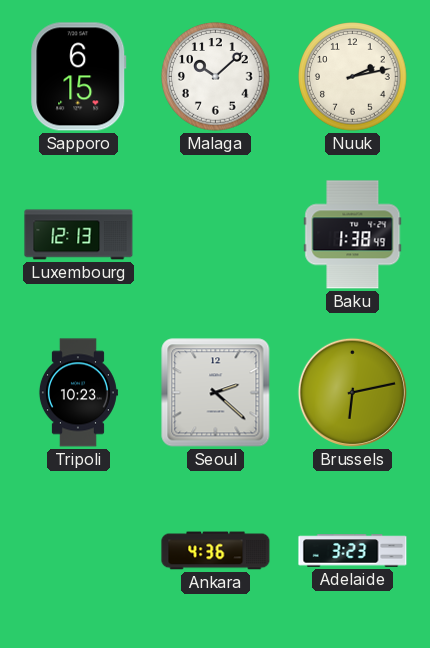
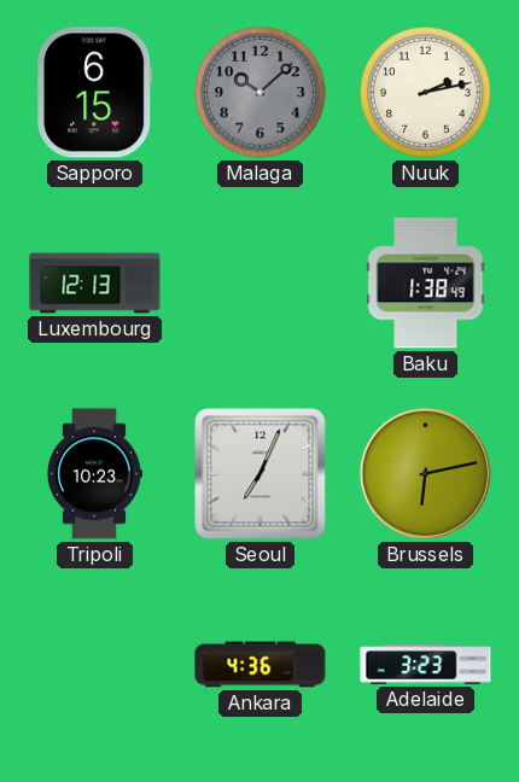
Malaga dial: white -> grey
Seoul: 2:22 -> 7:04
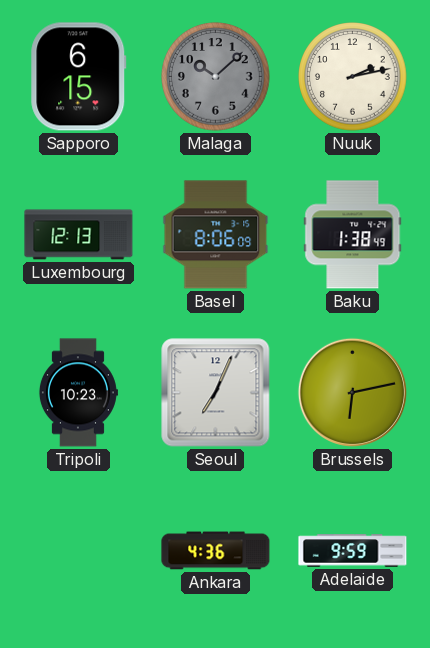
Basel: none -> 8:06
Adelaide: 3:23 -> 9:59
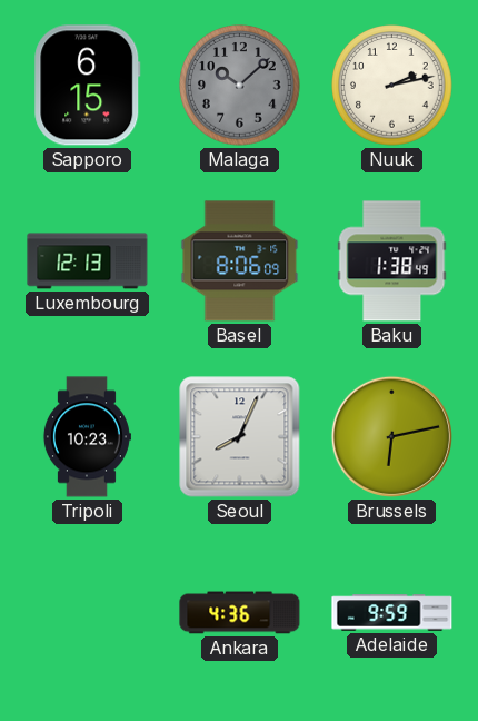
Seoul: 7:04 -> 8:04
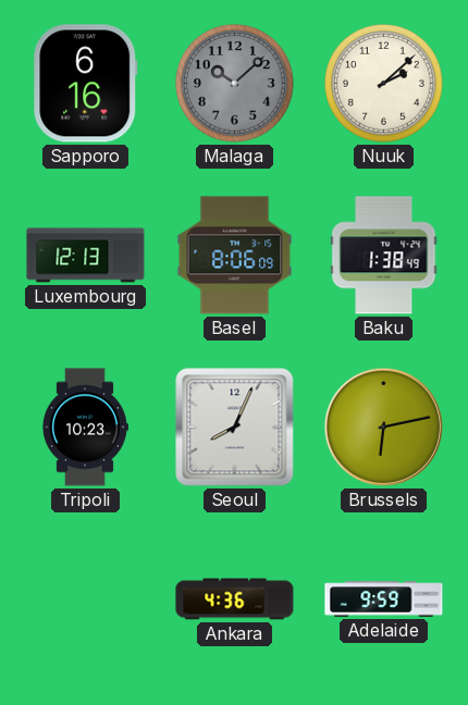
Sapporo: 6:15 -> 6:16
Nuuk: 2:13 -> 2:08
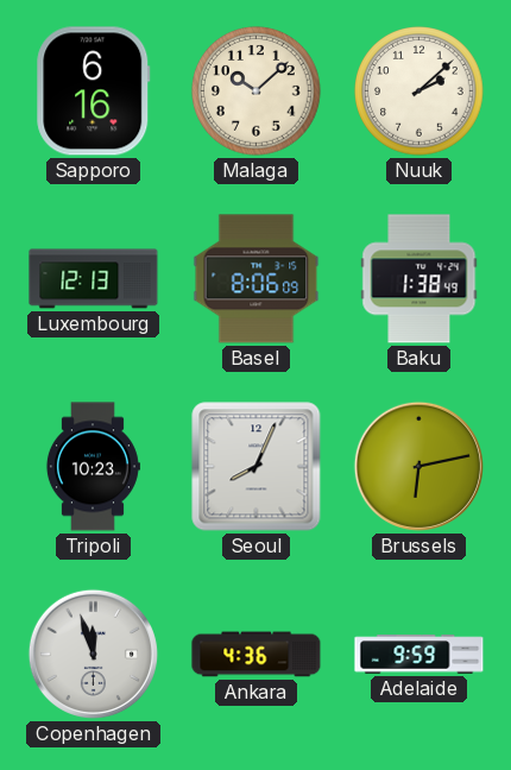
Malaga dial: grey -> cream
Copenhagen: none -> 11:57
